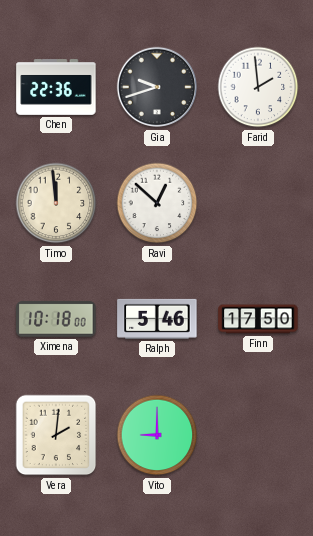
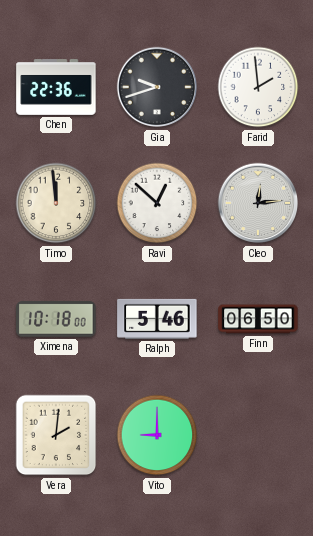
Cleo: none -> 12:14
Finn: 17:50 -> 06:50
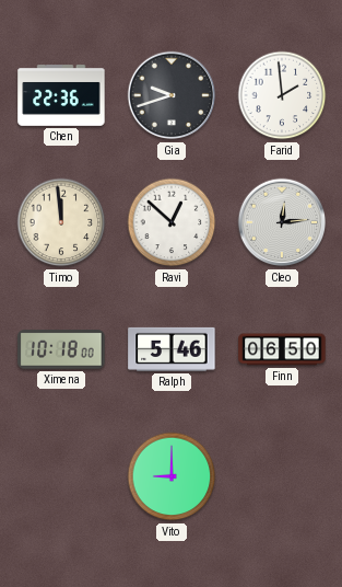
Vera: 2:01 -> none
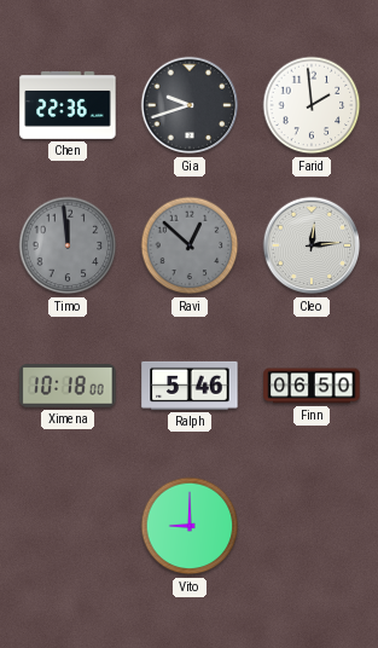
Timo dial: cream -> grey
Ravi dial: white -> grey
